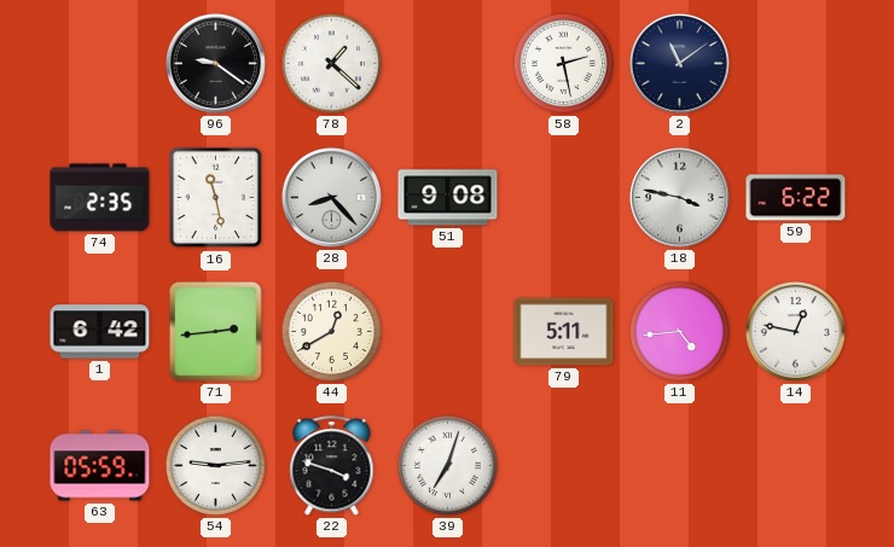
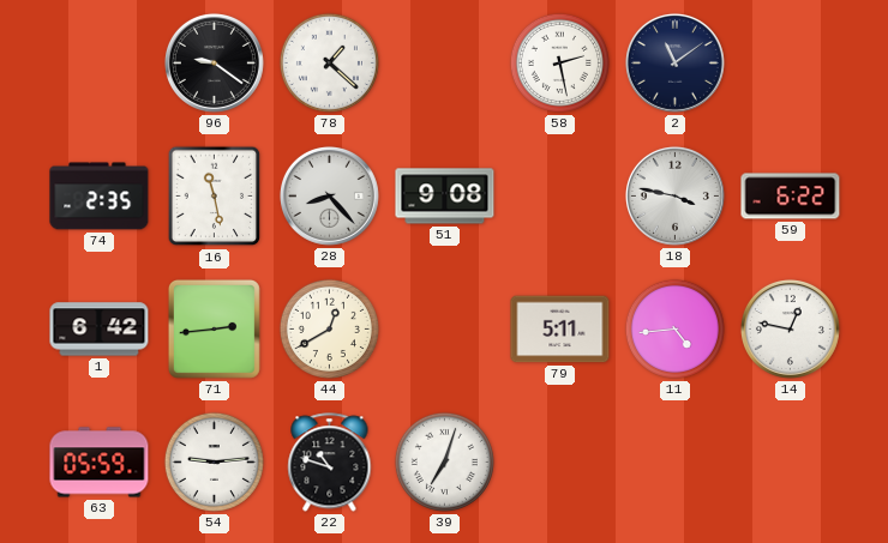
22: 3:48 -> 10:48
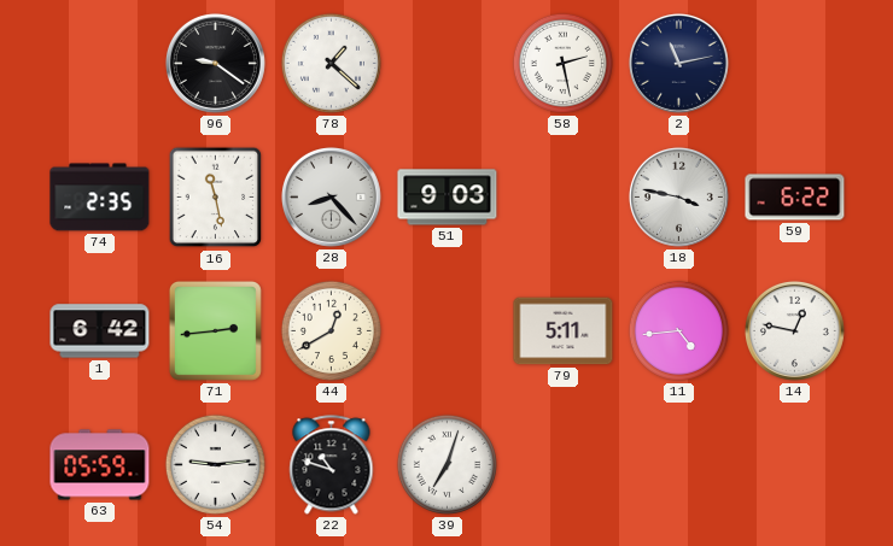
2: 11:09 -> 11:13
51: 9:08 -> 9:03
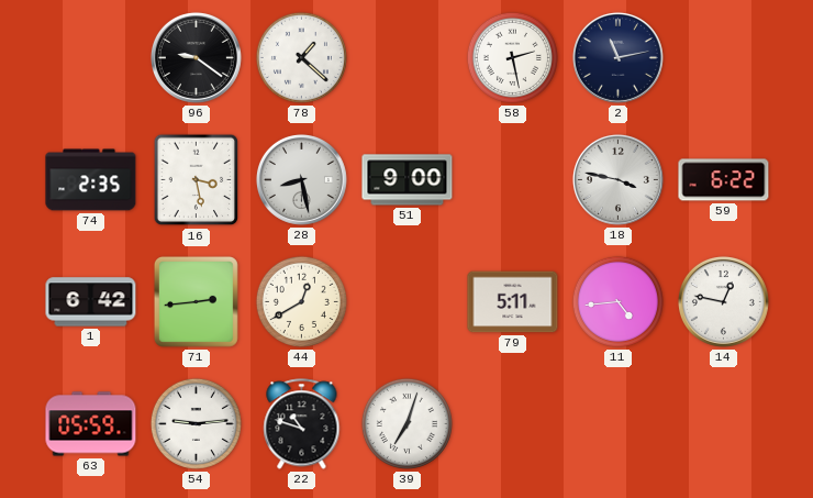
16: 11:28 -> 3:28
28: 8:23 -> 8:28
51: 9:03 -> 9:00
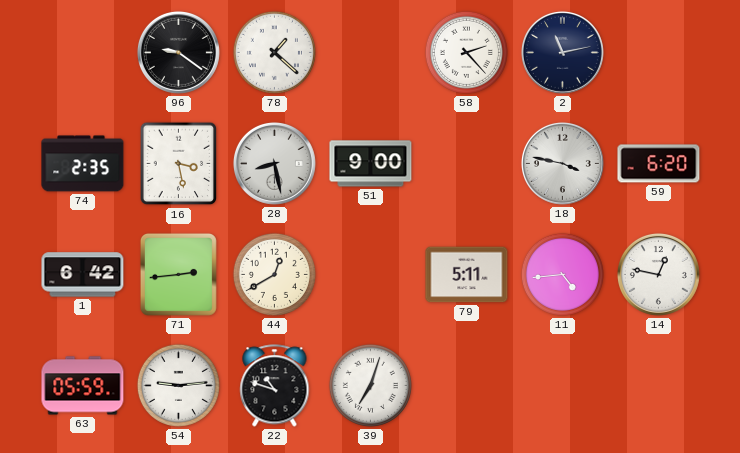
58: 2:28 -> 2:23
59: 6:22 -> 6:20
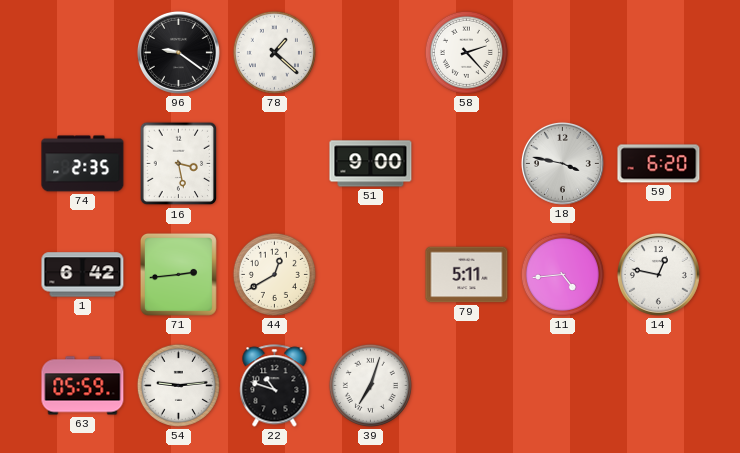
2: 11:13 -> none
28: 8:28 -> none
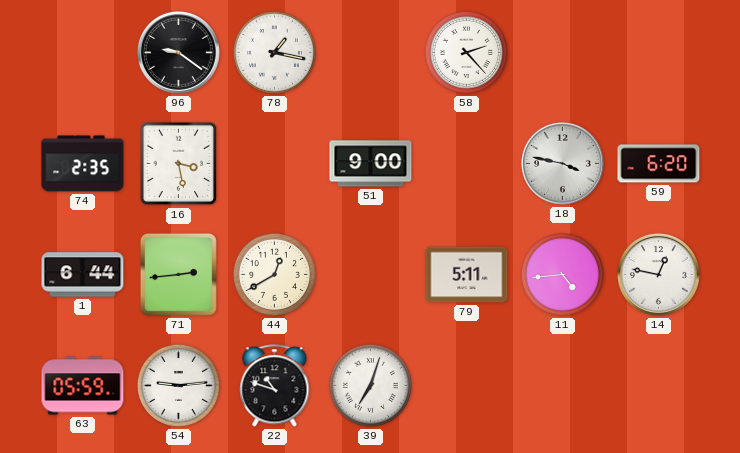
78: 1:22 -> 1:17
1: 6:42 -> 6:44
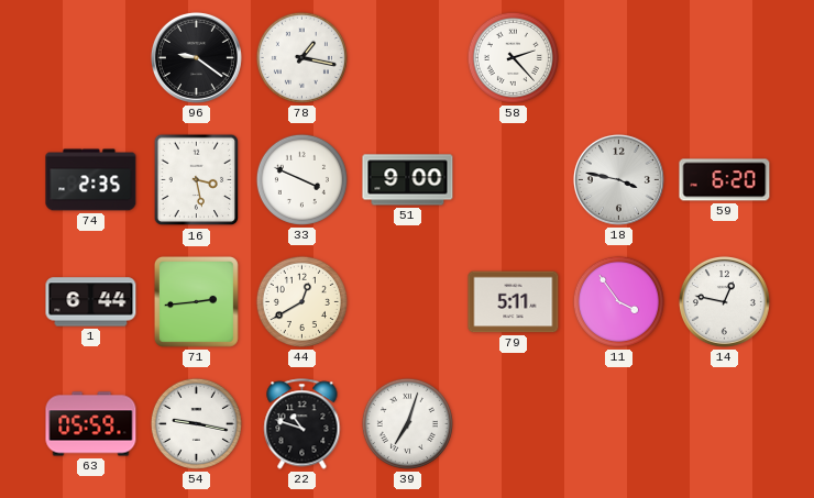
33: none -> 3:49
11: 4:44 -> 3:54
54: 9:14 -> 9:17
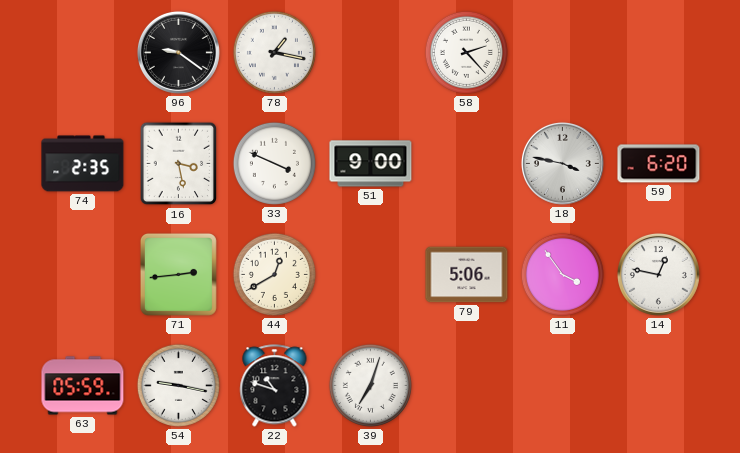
1: 6:44 -> none
79: 5:11 -> 5:06
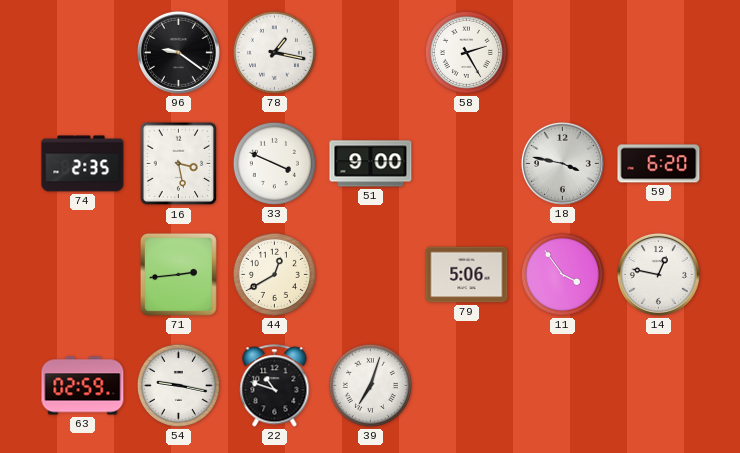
58: 2:23 -> 2:25
63: 05:59 -> 02:59
